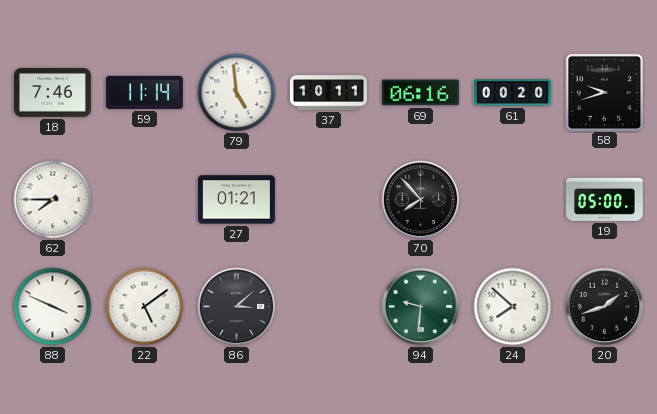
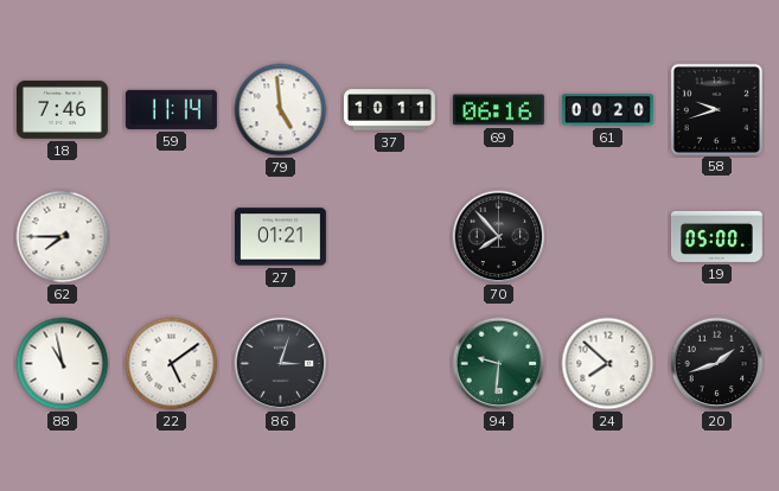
88: 3:49 -> 10:58
86: 3:08 -> 3:03
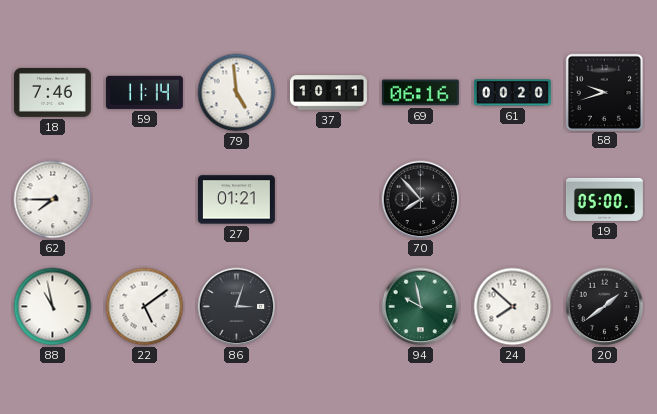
94: 9:31 -> 9:58
20: 1:42 -> 1:39
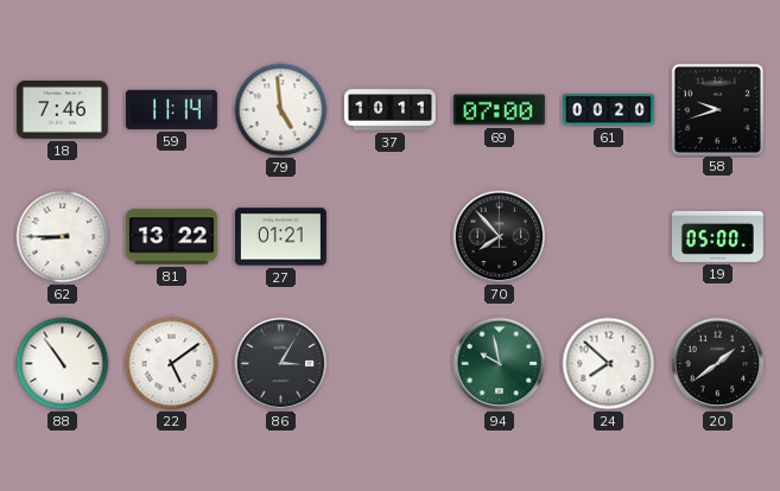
69: 06:16 -> 07:00
62: 7:45 -> 8:45
81: none -> 13:22
88: 10:58 -> 10:54
86: 3:03 -> 3:05
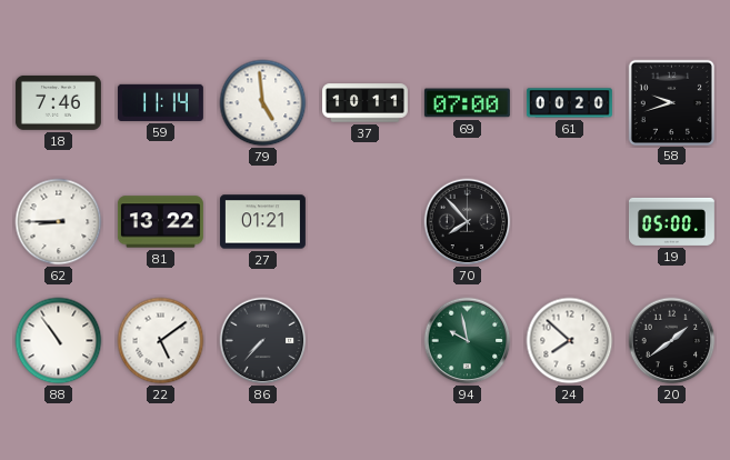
86: 3:05 -> 7:37
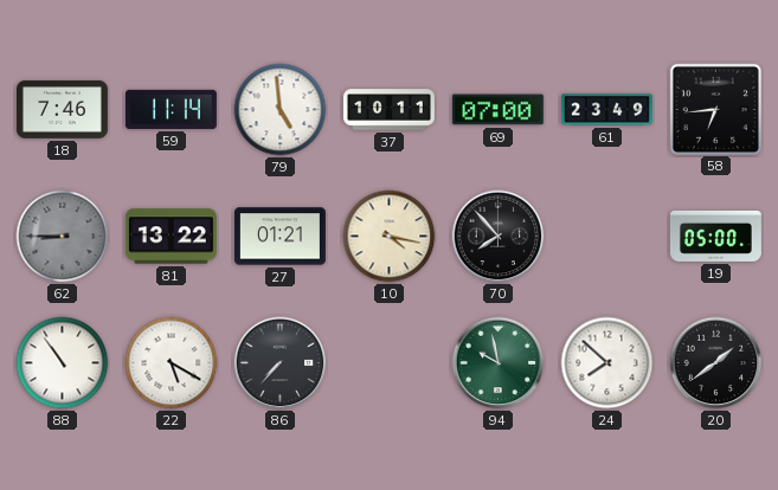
61: 00:20 -> 23:49
58: 9:42 -> 6:44
62 dial: white -> grey
10: none -> 4:17
22: 5:09 -> 5:20
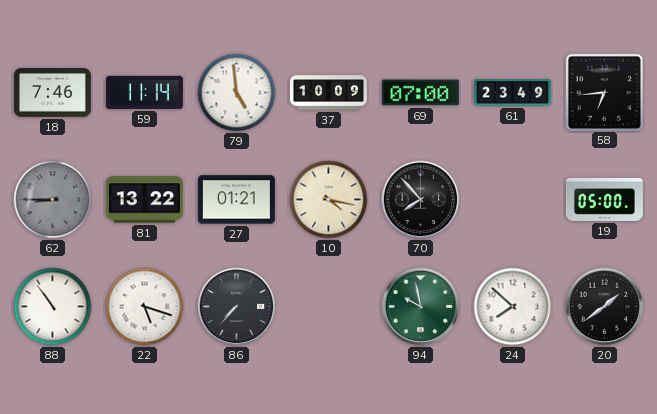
37: 10:11 -> 10:09
22: 5:20 -> 5:18
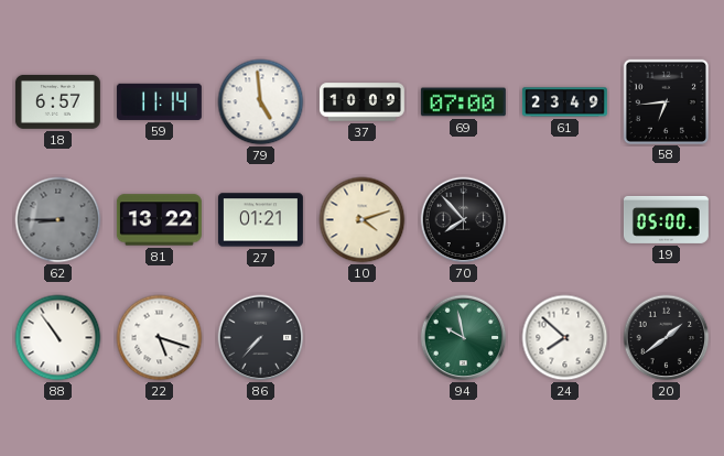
18: 7:46 -> 6:57
10: 4:17 -> 4:12
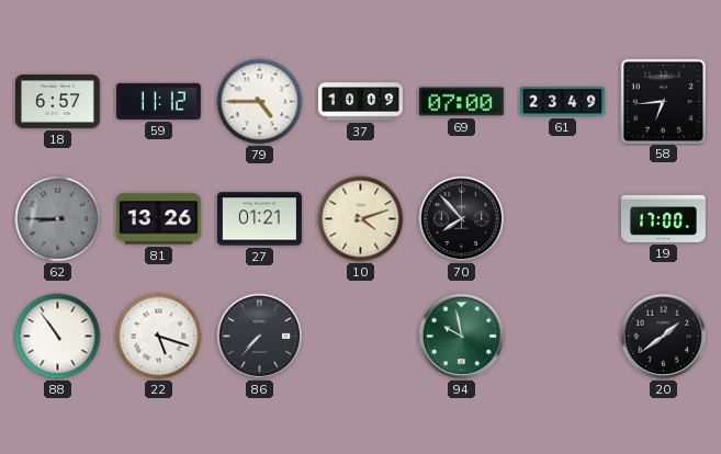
59: 11:14 -> 11:12
79: 4:59 -> 4:45
81: 13:22 -> 13:26
19: 05:00 -> 17:00
24: 7:52 -> none
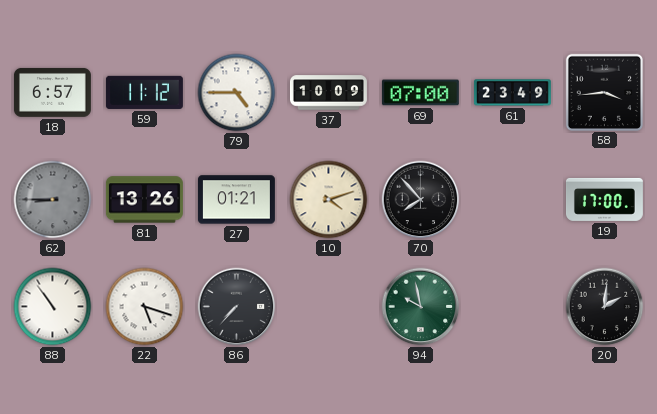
58: 6:44 -> 3:44
20: 1:39 -> 2:01
